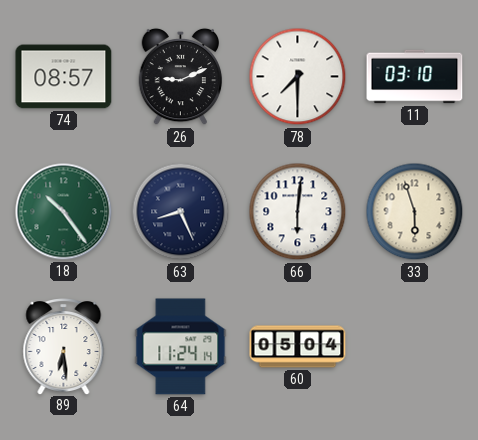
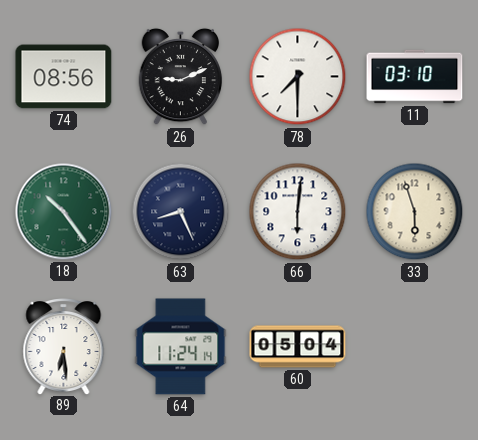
74: 08:57 -> 08:56
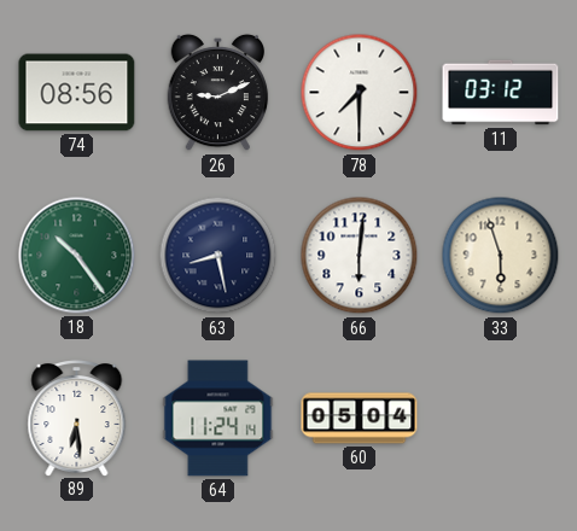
11: 03:10 -> 03:12
63: 8:26 -> 8:28
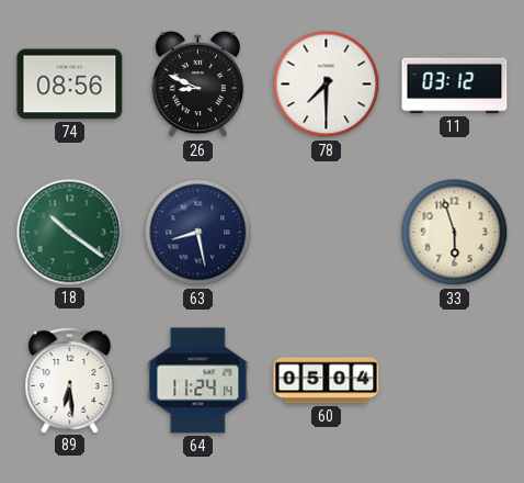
26: 9:11 -> 8:49
18: 10:24 -> 10:21
66: 6:01 -> none
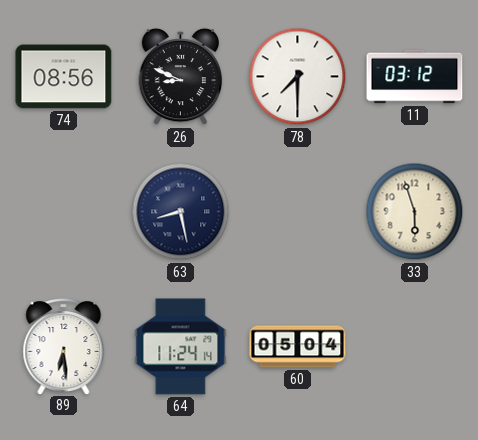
18: 10:21 -> none
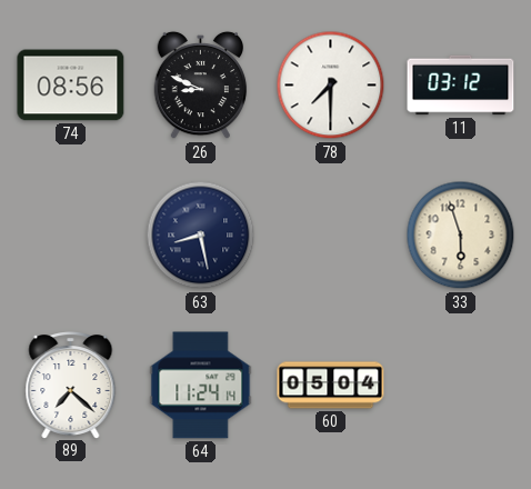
89: 6:29 -> 7:22
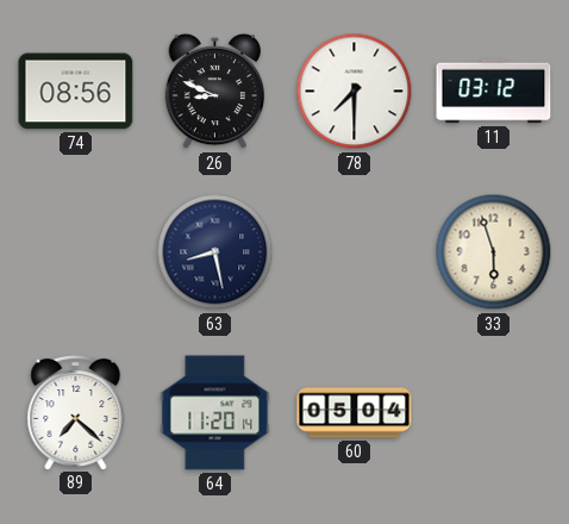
64: 11:24 -> 11:20
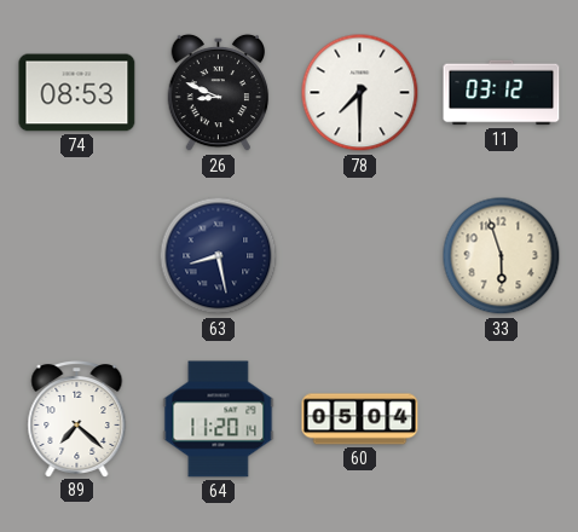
74: 08:56 -> 08:53
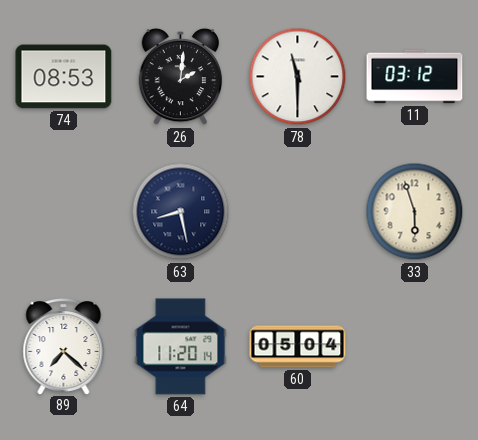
26: 8:49 -> 2:01
78: 7:30 -> 11:30
